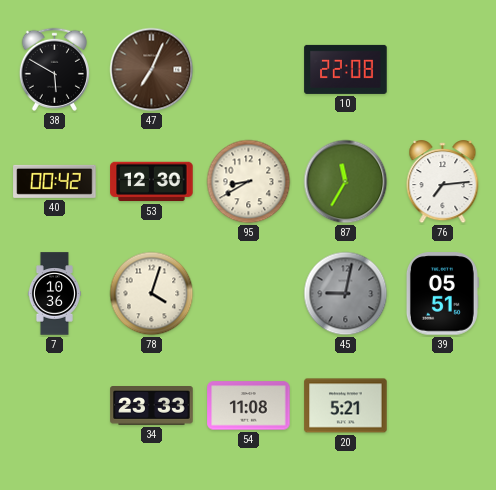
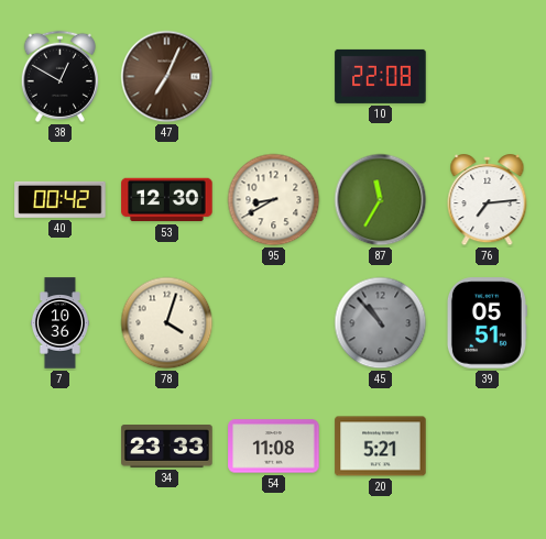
38: 5:50 -> 12:50
45: 9:02 -> 10:53
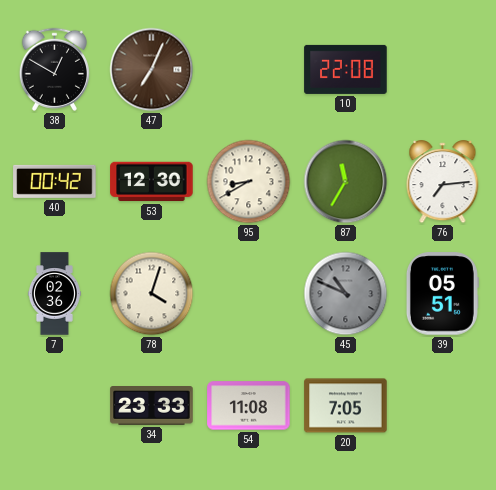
7: 10:36 -> 02:36
45: 10:53 -> 10:49
20: 5:21 -> 7:05
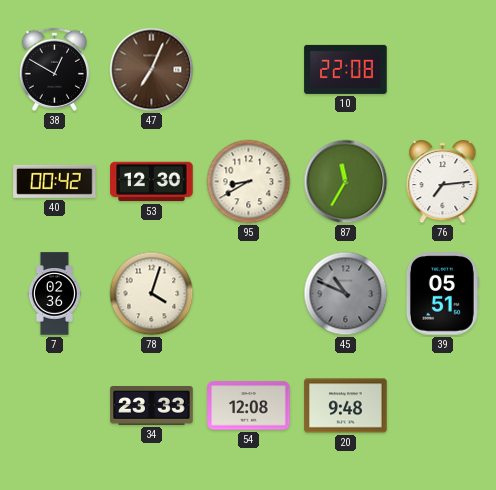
54: 11:08 -> 12:08
20: 7:05 -> 9:48
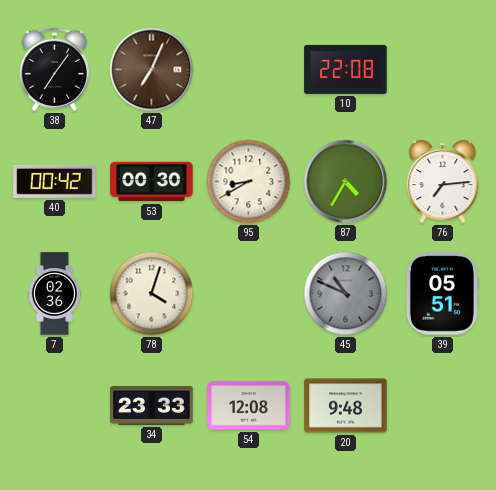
38: 12:50 -> 7:06
53: 12:30 -> 00:30
87: 11:35 -> 4:35
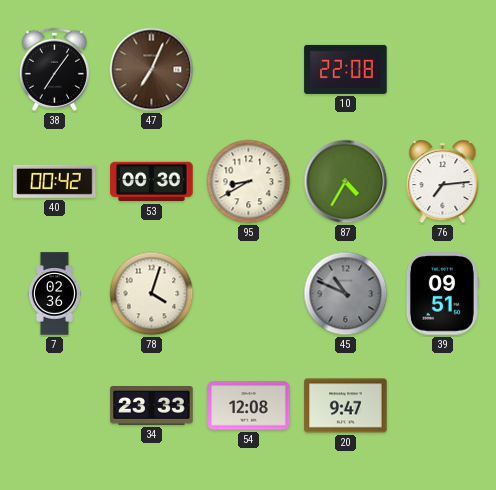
39: 05:51 -> 09:51
20: 9:48 -> 9:47
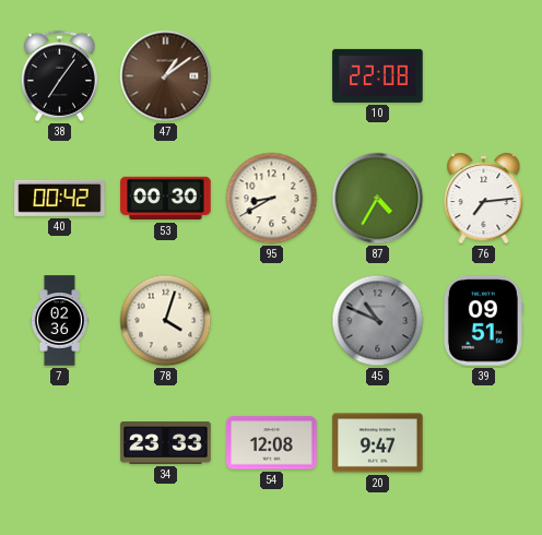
47: 7:04 -> 1:09
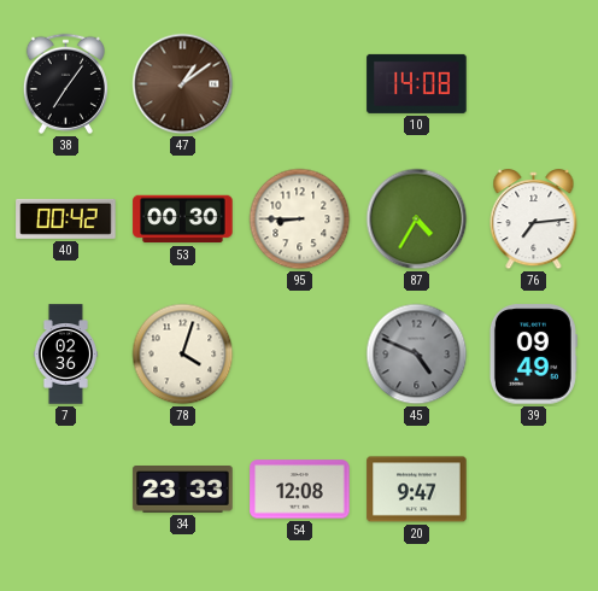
10: 22:08 -> 14:08
95: 8:40 -> 8:45
45: 10:49 -> 4:49
39: 09:51 -> 09:49
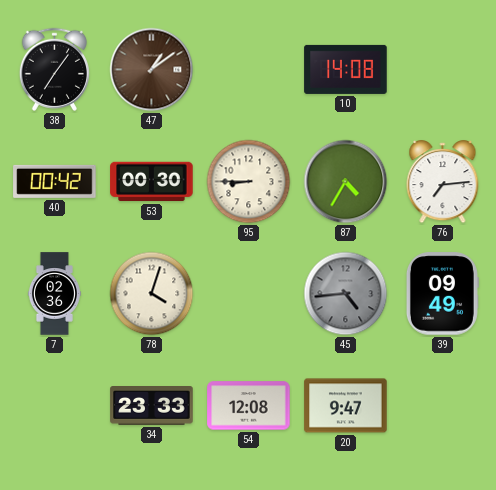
45: 4:49 -> 4:44
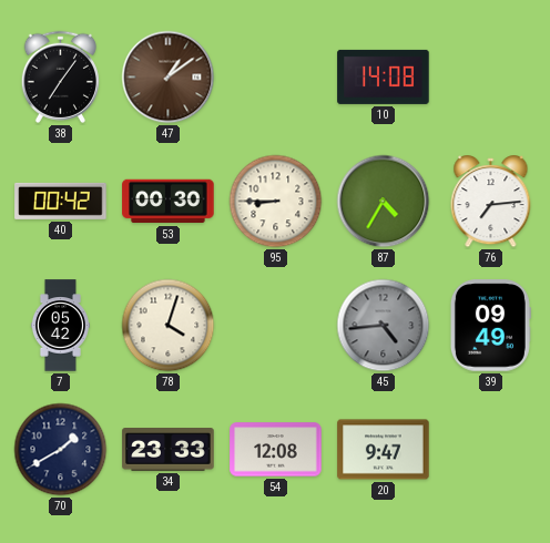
7: 02:36 -> 05:42
70: none -> 1:40
